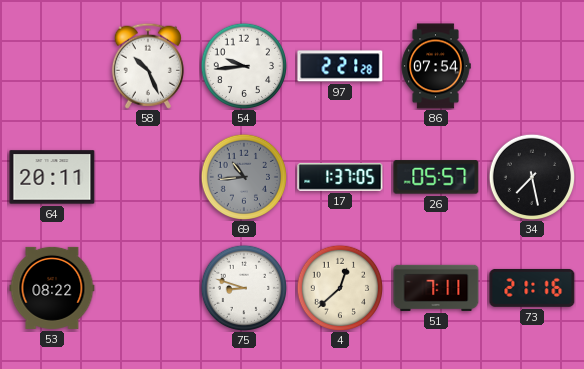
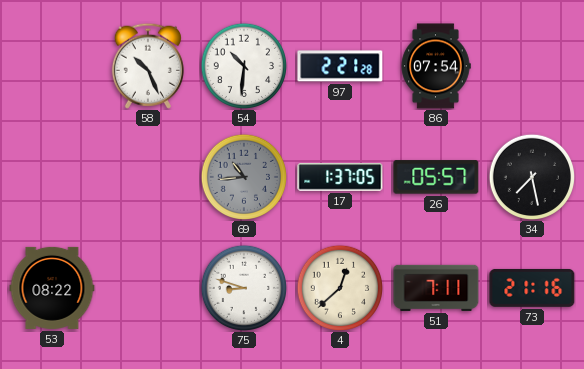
54: 9:44 -> 10:31
64: 20:11 -> none
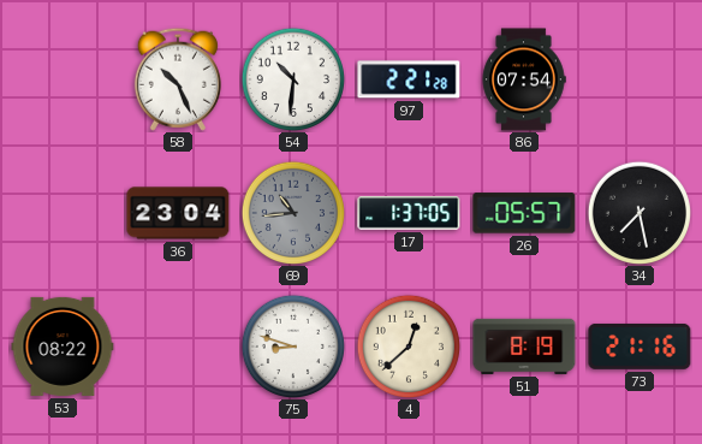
36: none -> 23:04
51: 7:11 -> 8:19
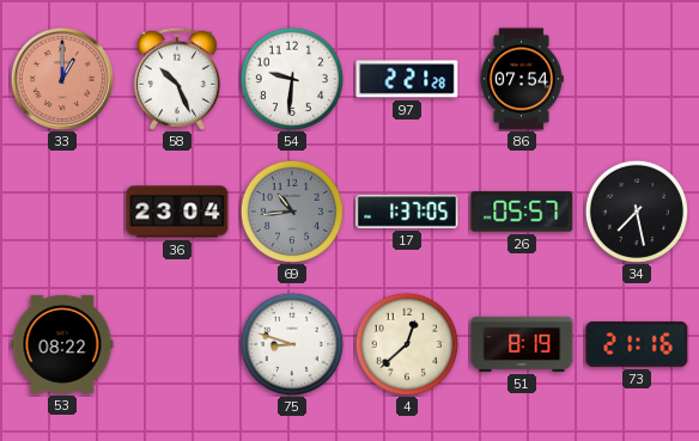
33: none -> 1:00
54: 10:31 -> 9:31
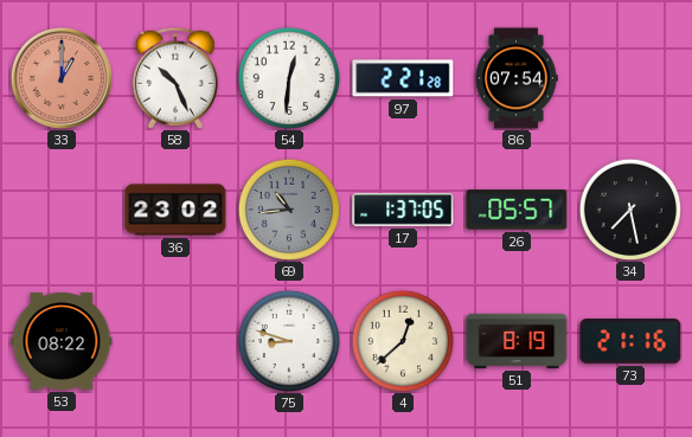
54: 9:31 -> 12:31
36: 23:04 -> 23:02
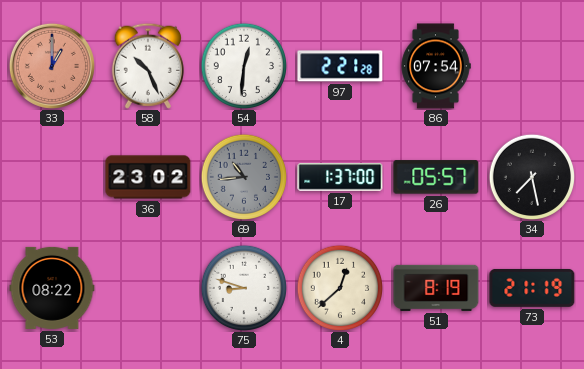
17: 1:37:05 -> 1:37:00
73: 21:16 -> 21:19
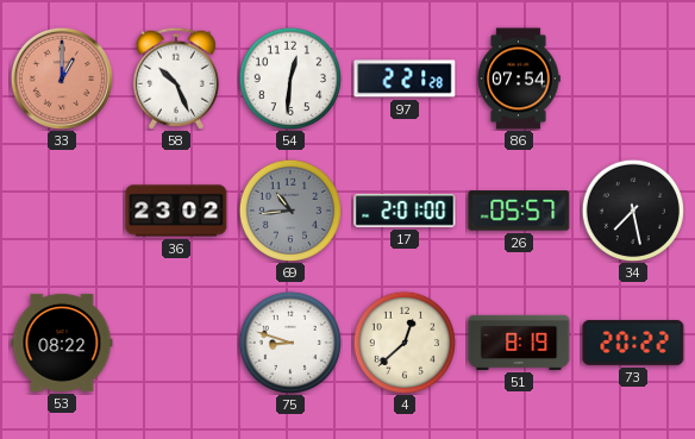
17: 1:37 -> 2:01
73: 21:19 -> 20:22
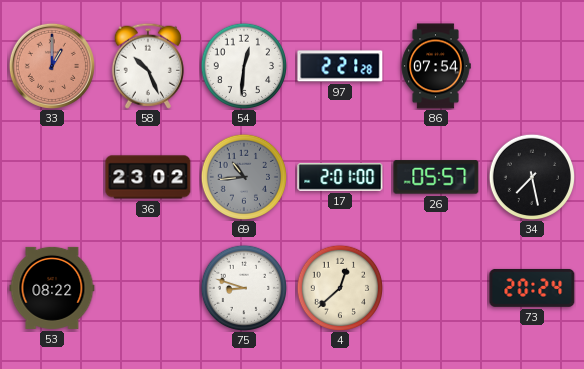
51: 8:19 -> none
73: 20:22 -> 20:24
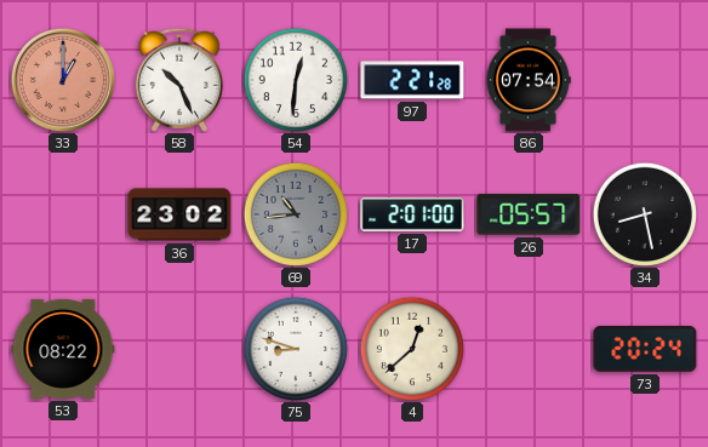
34: 7:28 -> 8:28
